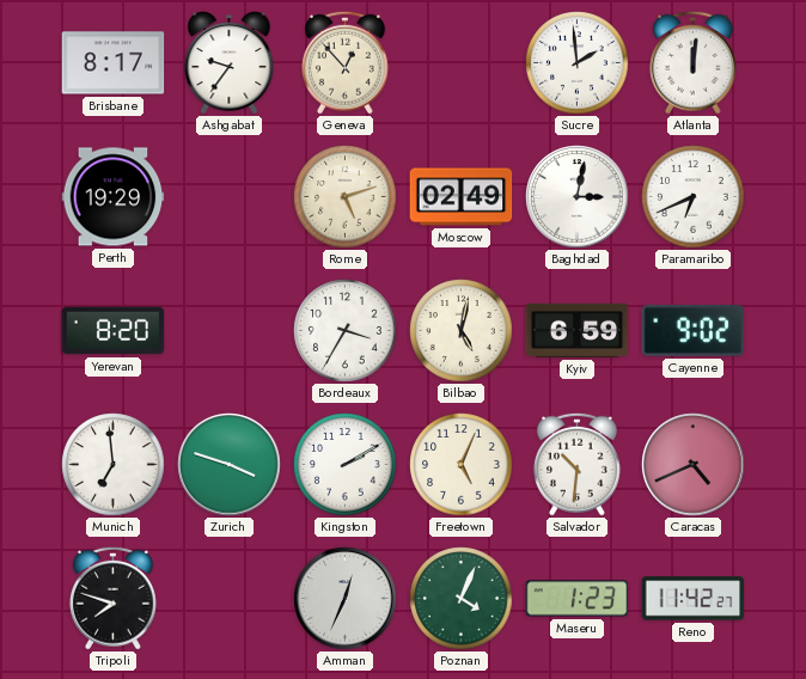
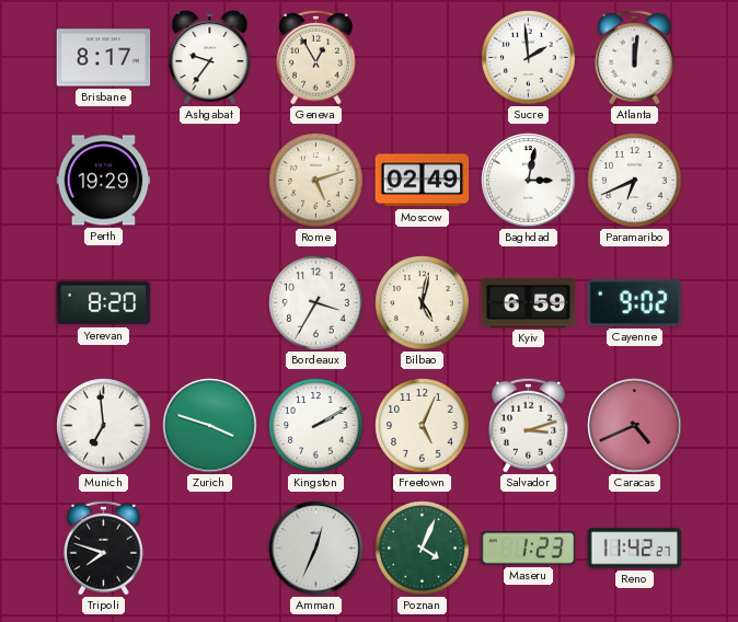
Geneva: 12:53 -> 12:55
Salvador: 10:31 -> 3:12
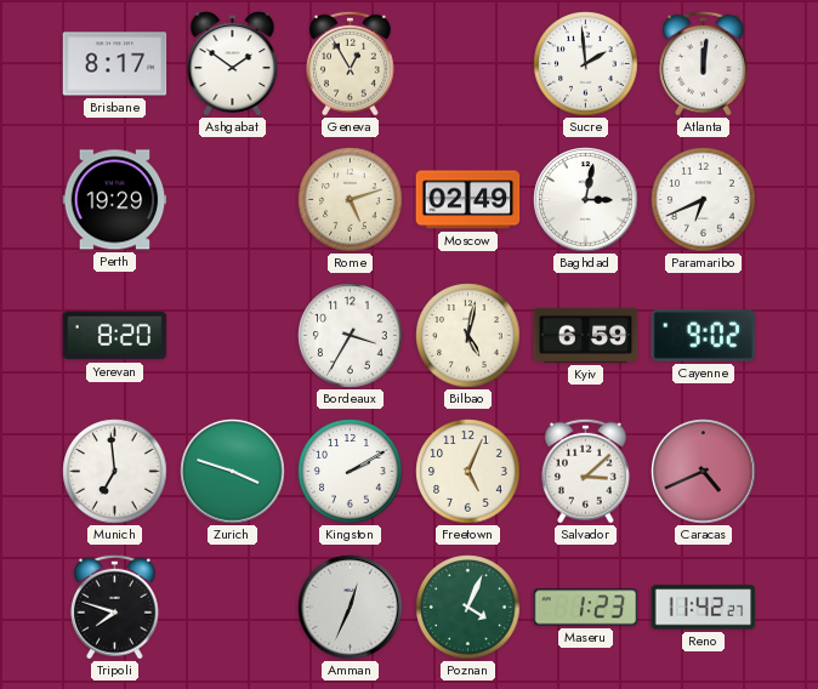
Ashgabat: 9:36 -> 1:51
Salvador: 3:12 -> 3:08
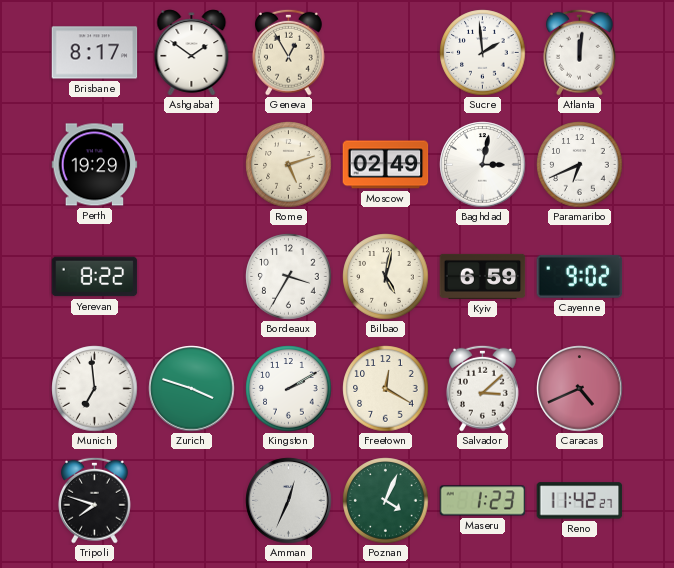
Yerevan: 8:20 -> 8:22
Freetown: 5:04 -> 12:20
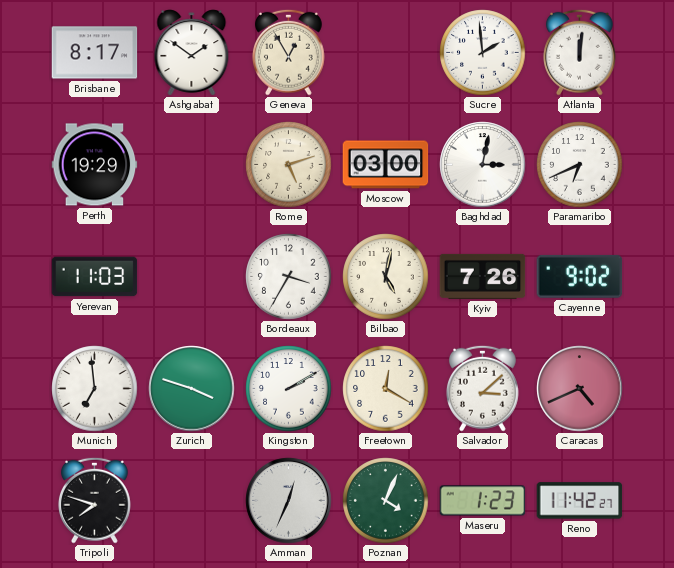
Moscow: 02:49 -> 03:00
Yerevan: 8:22 -> 11:03
Kyiv: 6:59 -> 7:26
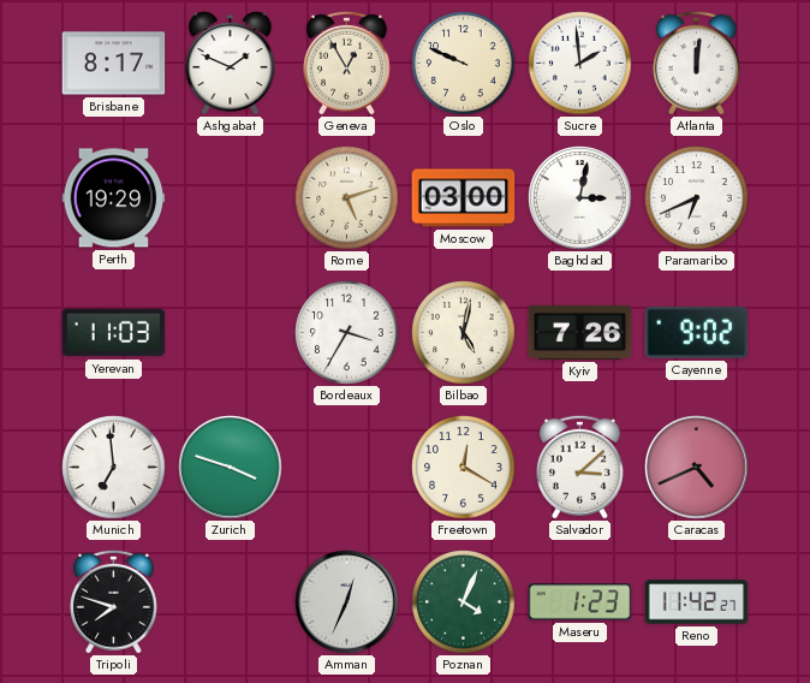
Ashgabat: 1:51 -> 1:49
Oslo: none -> 9:49
Kingston: 2:10 -> none
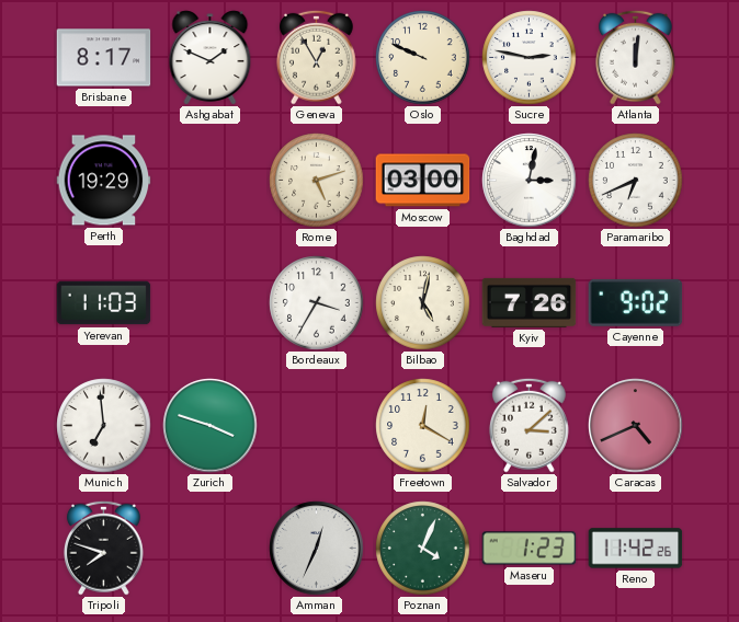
Sucre: 1:59 -> 2:47
Reno: 11:42:27 -> 11:42:26
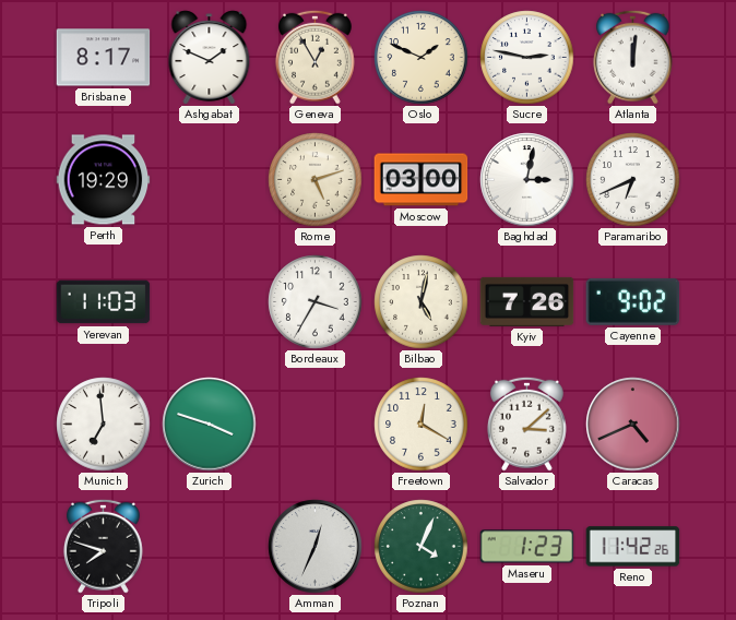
Oslo: 9:49 -> 1:49
